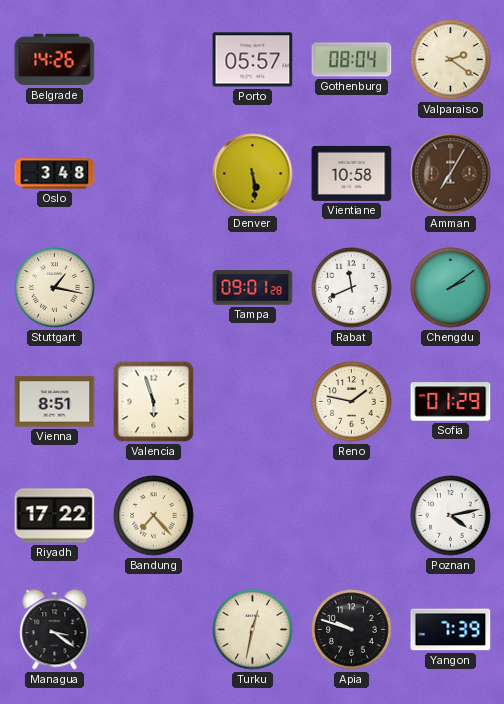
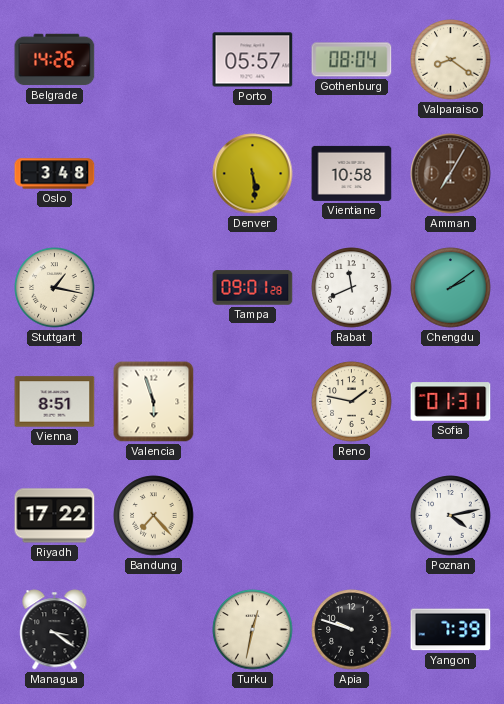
Valparaiso: 2:21 -> 8:21
Sofia: 01:29 -> 01:31
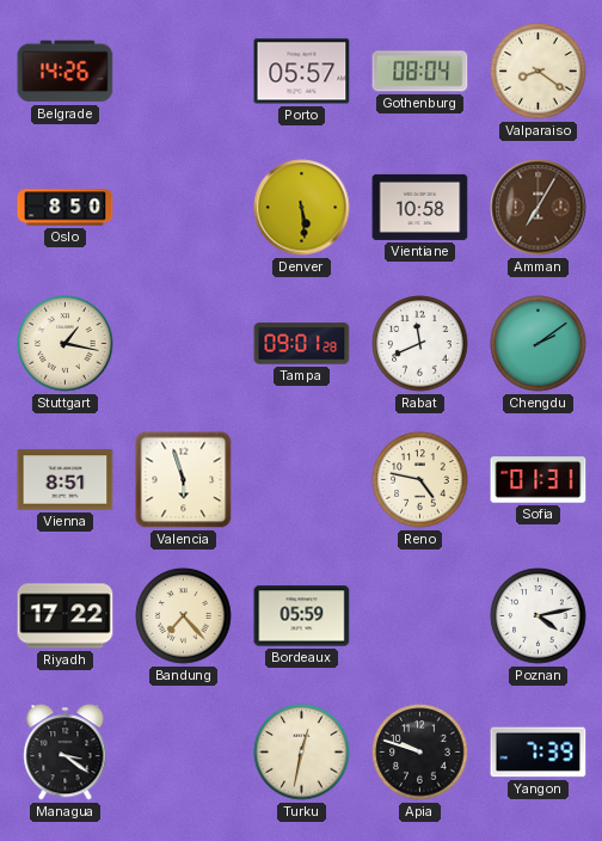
Oslo: 3:48 -> 8:50
Reno: 1:47 -> 4:47
Bordeaux: none -> 05:59
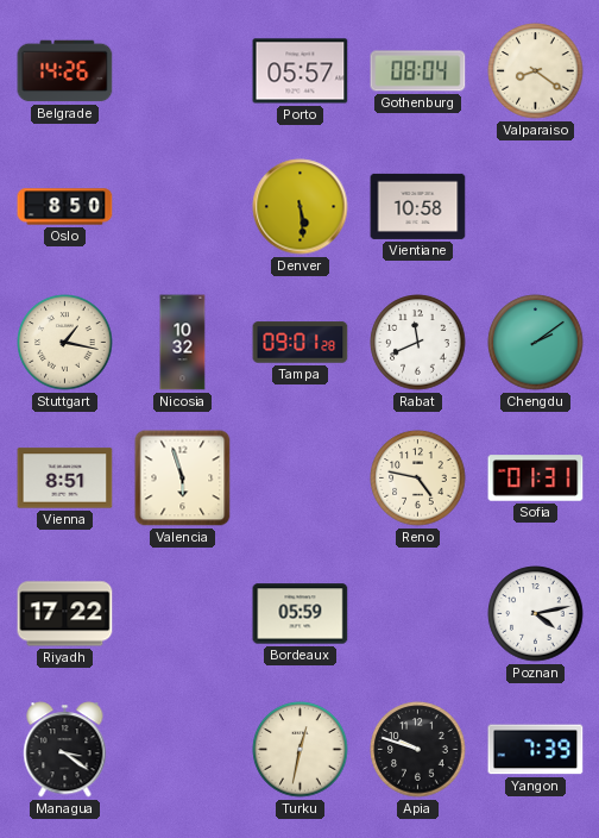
Amman: 7:05 -> none
Nicosia: none -> 10:32
Bandung: 7:23 -> none
